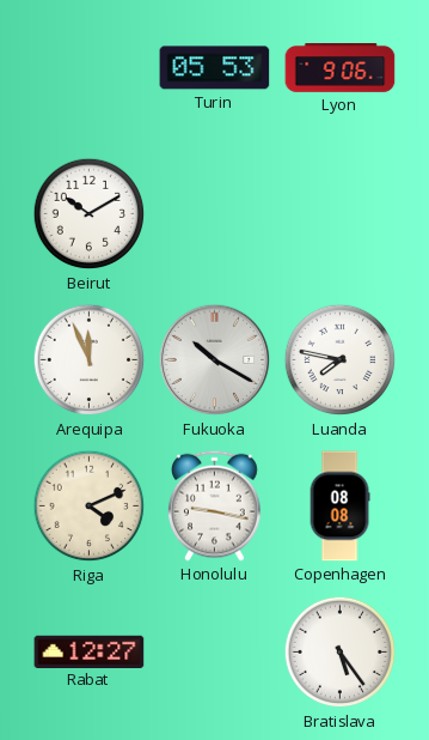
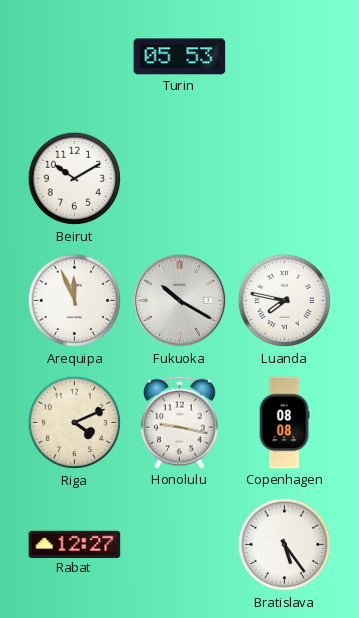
Lyon: 9:06 -> none
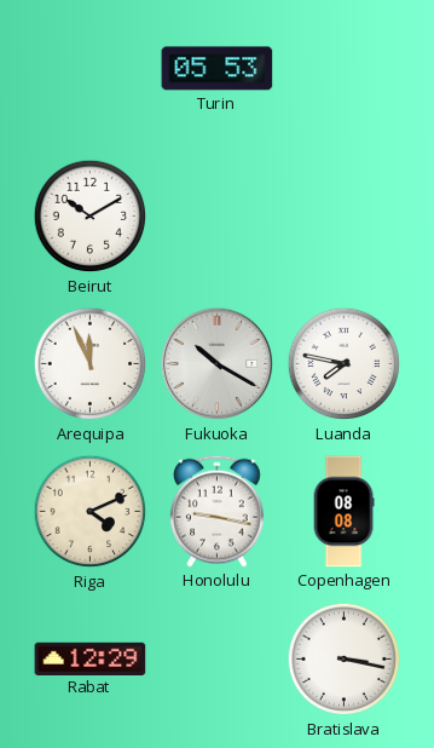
Rabat: 12:27 -> 12:29
Bratislava: 5:24 -> 3:17
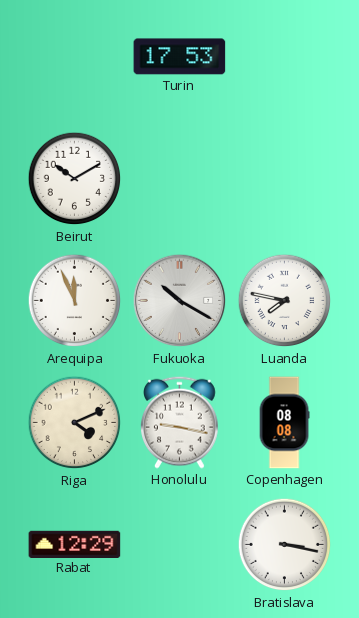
Turin: 05:53 -> 17:53
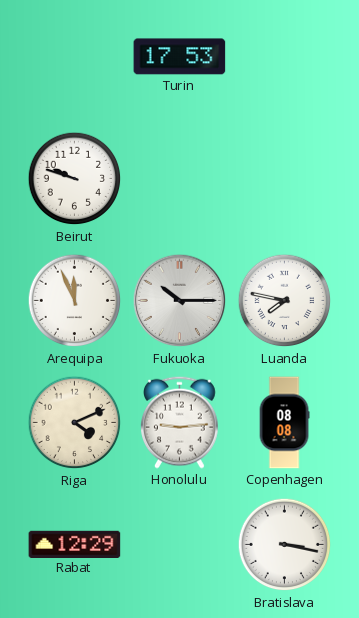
Beirut: 10:10 -> 9:48
Fukuoka: 10:20 -> 10:15
Honolulu: 9:17 -> 9:14
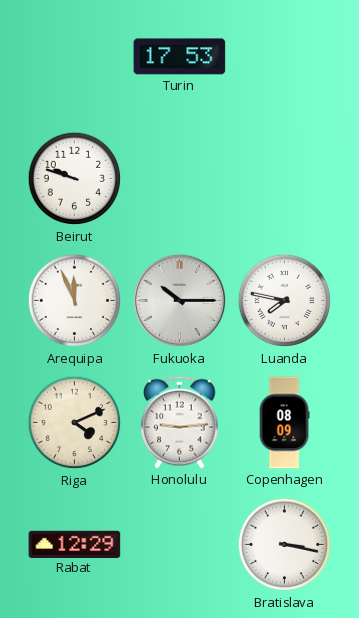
Copenhagen: 08:08 -> 08:09
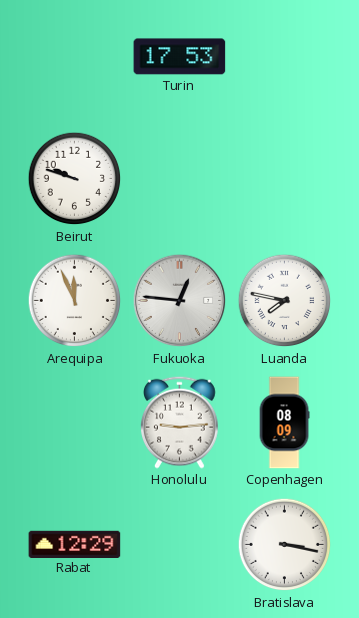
Fukuoka: 10:15 -> 12:46
Riga: 4:11 -> none
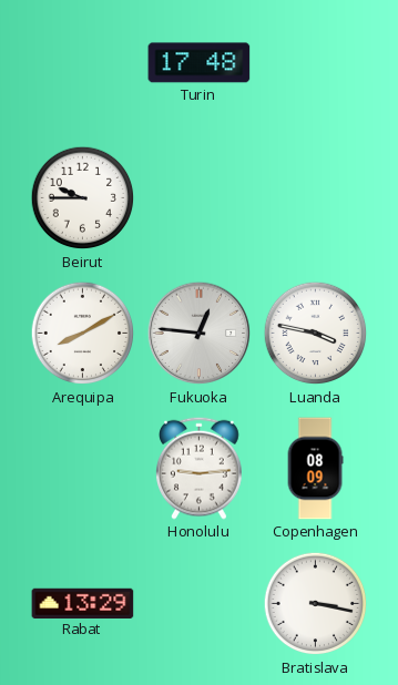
Turin: 17:53 -> 17:48
Beirut: 9:48 -> 9:45
Arequipa: 11:56 -> 8:10
Luanda: 7:47 -> 3:47
Rabat: 12:29 -> 13:29
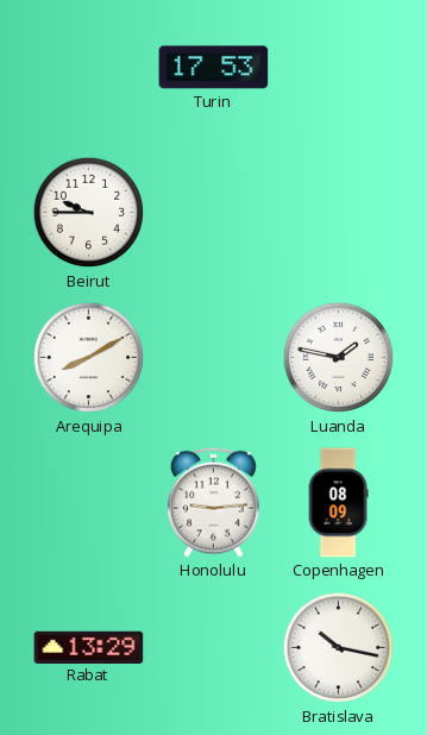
Turin: 17:48 -> 17:53
Fukuoka: 12:46 -> none
Luanda: 3:47 -> 1:47
Bratislava: 3:17 -> 10:17
